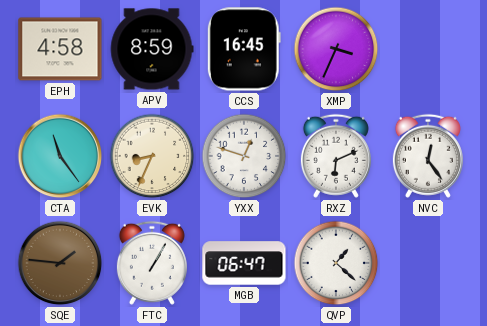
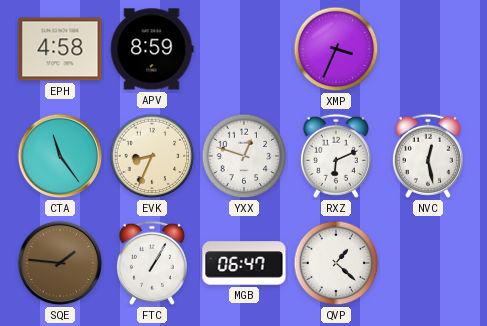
CCS: 16:45 -> none
NVC: 12:24 -> 12:28
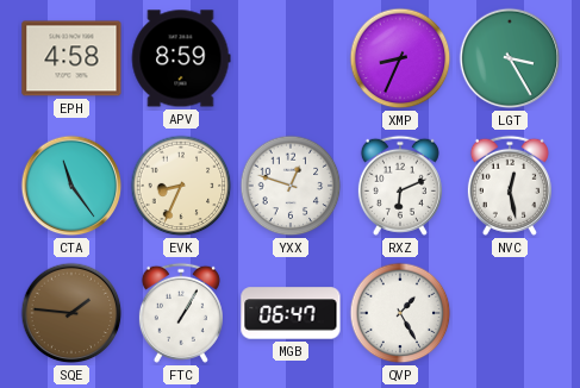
XMP: 3:34 -> 8:34
LGT: none -> 3:25
QVP: 1:22 -> 1:25
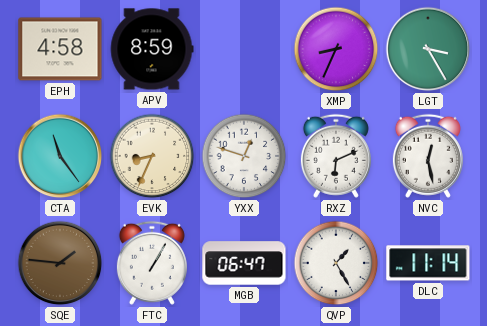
DLC: none -> 11:14
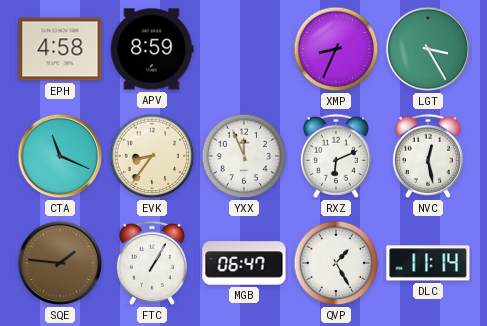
CTA: 11:24 -> 11:19
EVK: 8:34 -> 8:36
YXX: 12:48 -> 11:56
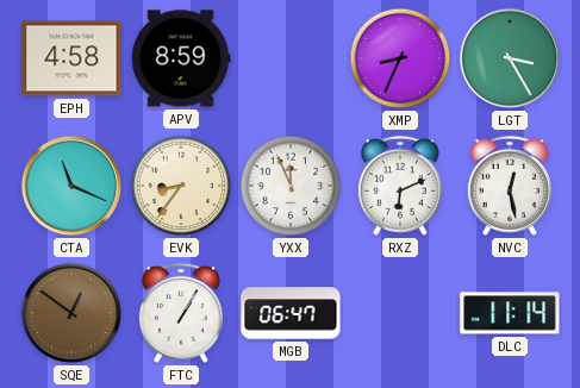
SQE: 1:46 -> 12:51
QVP: 1:25 -> none
